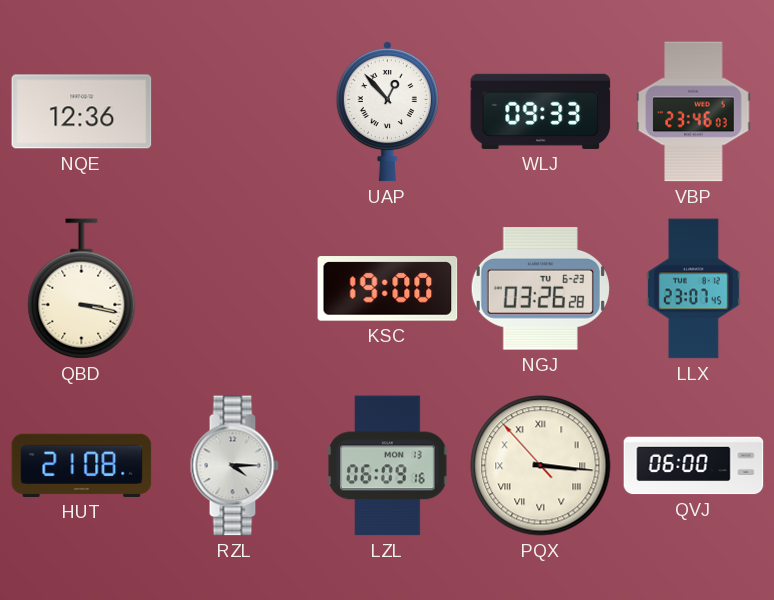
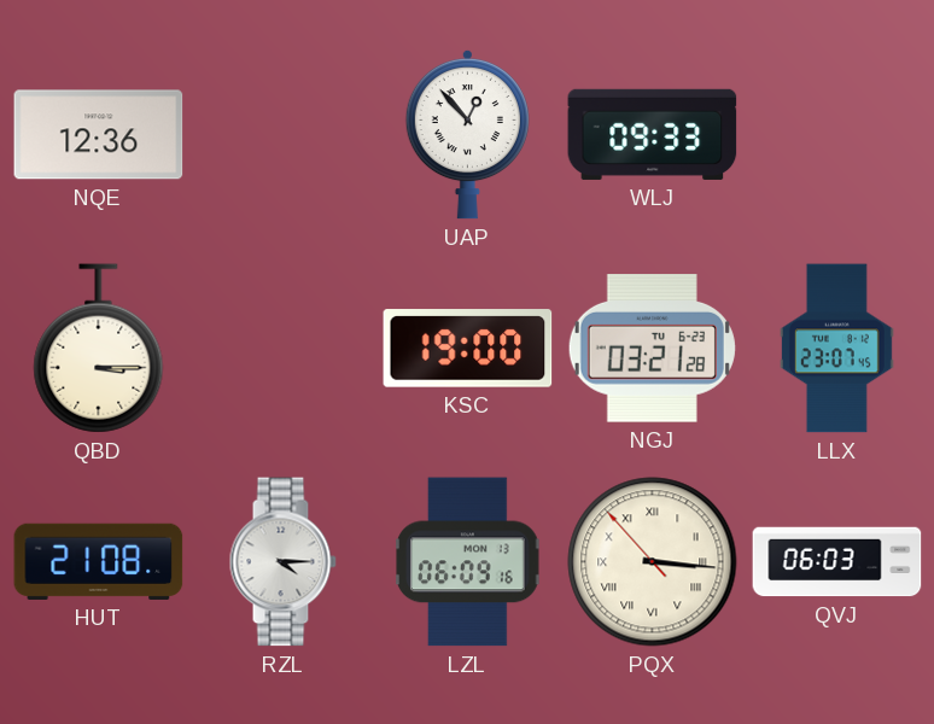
VBP: 23:46 -> none
QBD: 3:17 -> 3:15
NGJ: 03:26 -> 03:21
QVJ: 06:00 -> 06:03
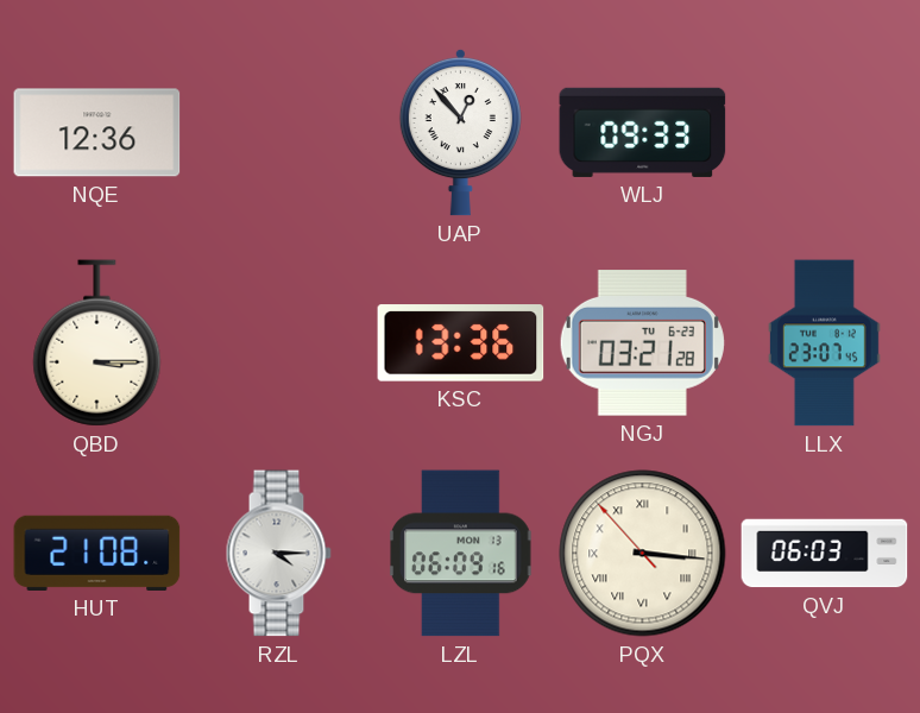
KSC: 19:00 -> 13:36
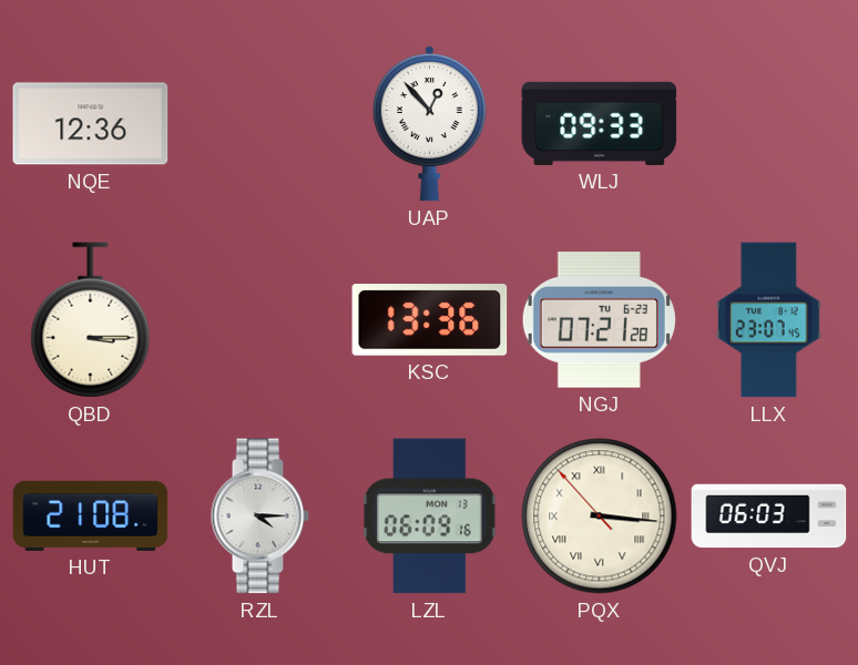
NGJ: 03:21 -> 07:21
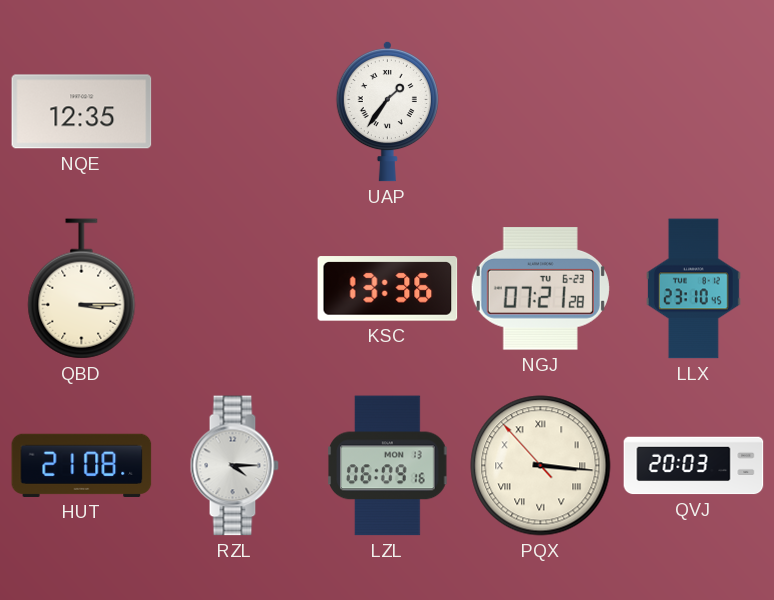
NQE: 12:36 -> 12:35
UAP: 12:53 -> 1:36
WLJ: 09:33 -> none
LLX: 23:07 -> 23:10
QVJ: 06:03 -> 20:03
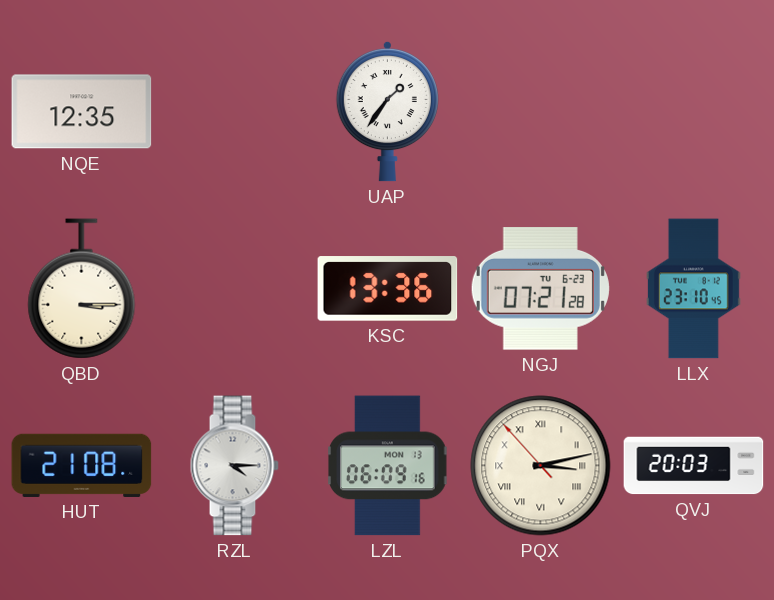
PQX: 3:15 -> 3:12
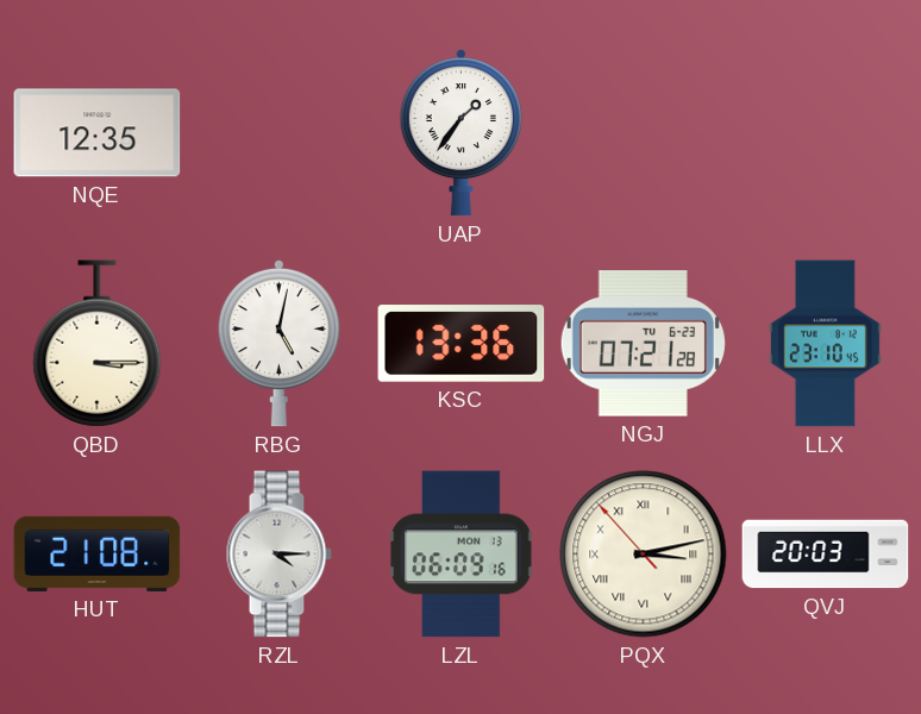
RBG: none -> 5:02
